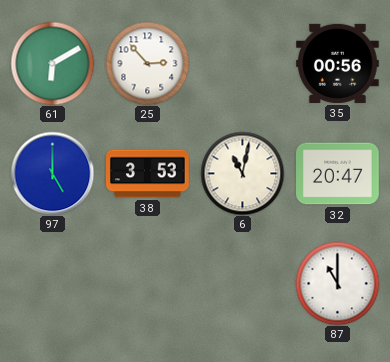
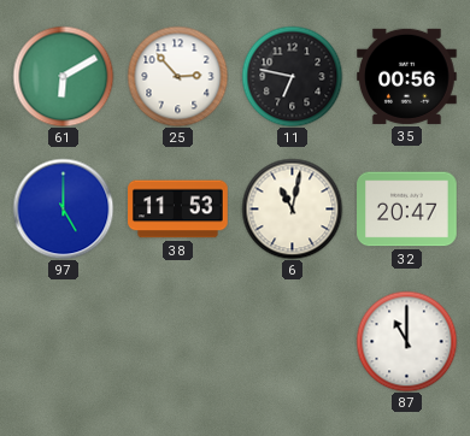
11: none -> 6:47
38: 3:53 -> 11:53
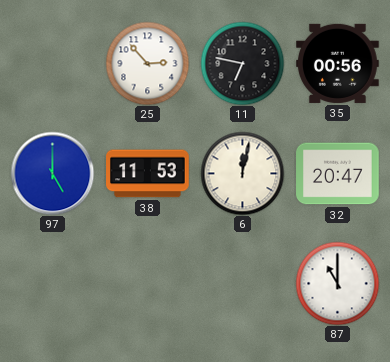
61: 6:10 -> none
6: 11:02 -> 12:02
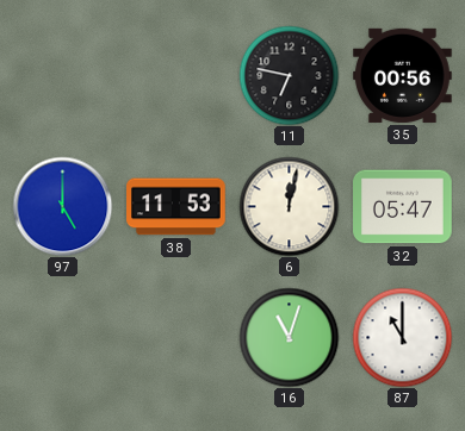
25: 2:53 -> none
32: 20:47 -> 05:47
16: none -> 11:03
